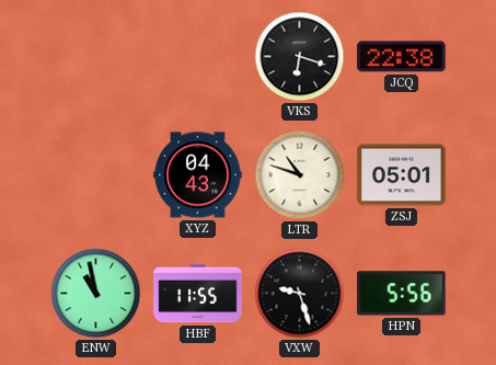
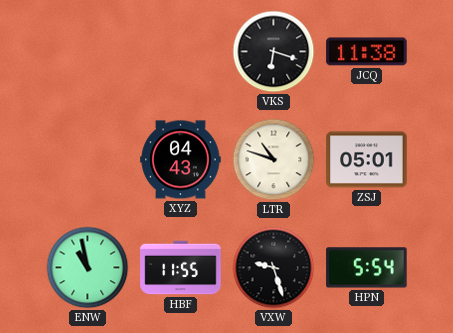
JCQ: 22:38 -> 11:38
HPN: 5:56 -> 5:54
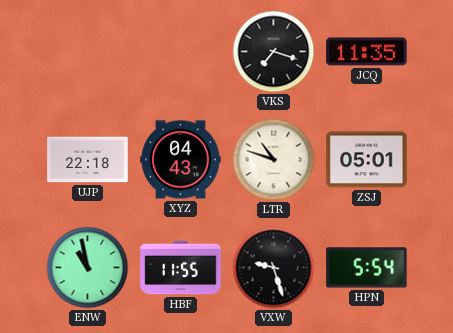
VKS: 6:18 -> 7:18
JCQ: 11:38 -> 11:35
UJP: none -> 22:18
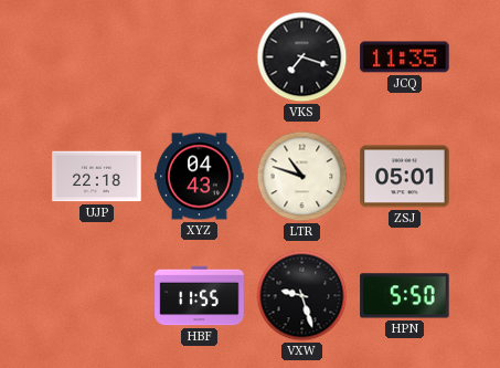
ENW: 10:58 -> none
HPN: 5:54 -> 5:50
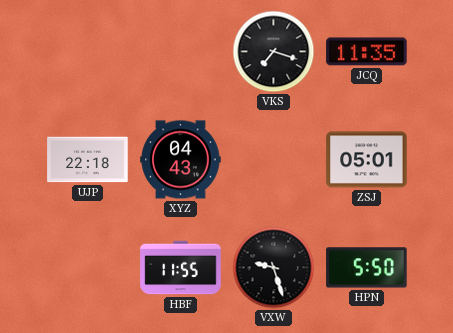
LTR: 10:48 -> none
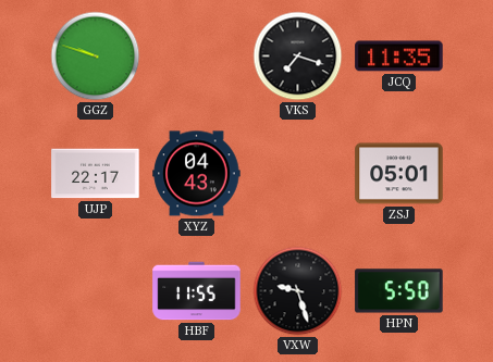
GGZ: none -> 9:48
UJP: 22:18 -> 22:17
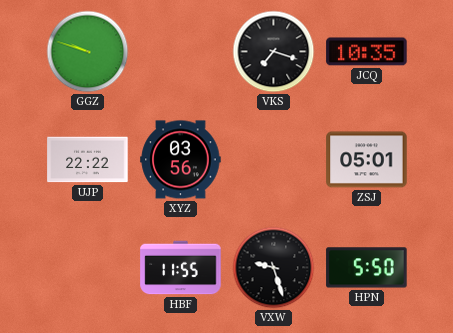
JCQ: 11:35 -> 10:35
UJP: 22:17 -> 22:22
XYZ: 04:43 -> 03:56
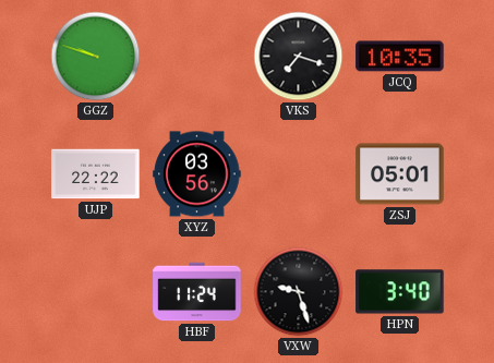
HBF: 11:55 -> 11:24
HPN: 5:50 -> 3:40
